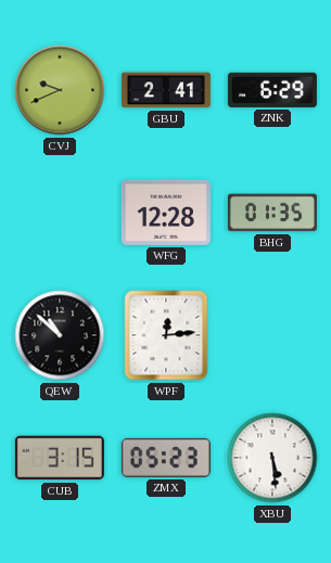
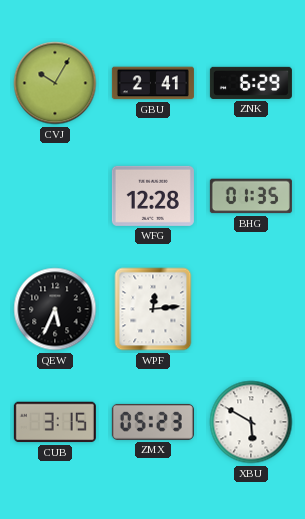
CVJ: 9:41 -> 10:05
QEW: 10:52 -> 5:34
XBU: 5:29 -> 5:50
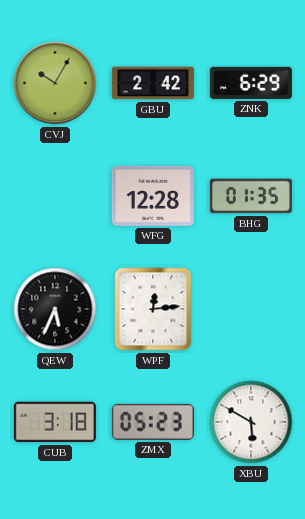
GBU: 2:41 -> 2:42
CUB: 3:15 -> 3:18
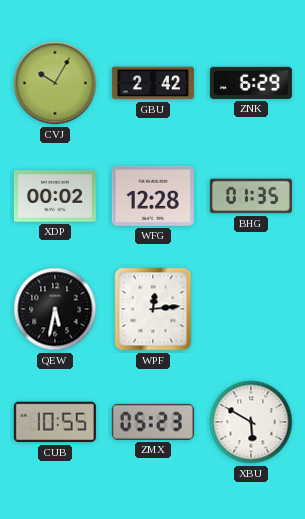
XDP: none -> 00:02
QEW: 5:34 -> 5:32
CUB: 3:18 -> 10:55
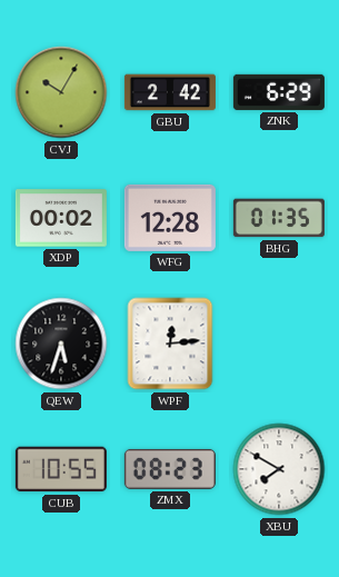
QEW: 5:32 -> 5:33
ZMX: 05:23 -> 08:23
XBU: 5:50 -> 7:50
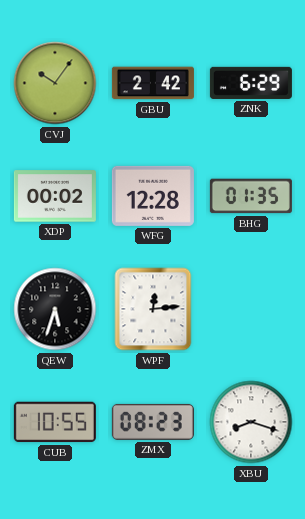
CVJ: 10:05 -> 10:06
XBU: 7:50 -> 8:18
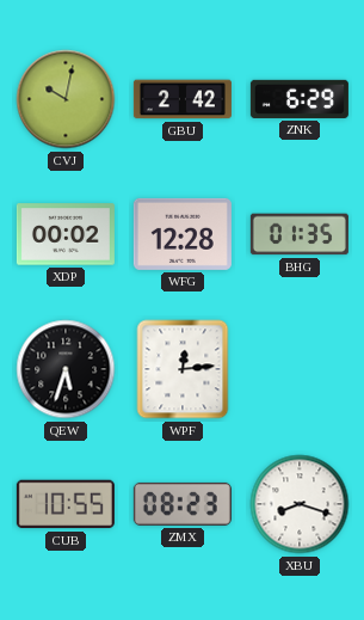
CVJ: 10:06 -> 10:02
